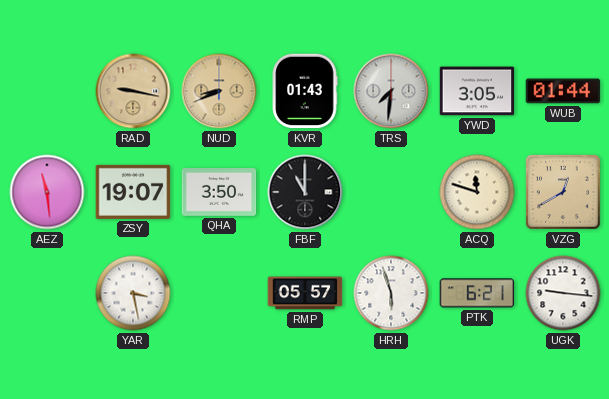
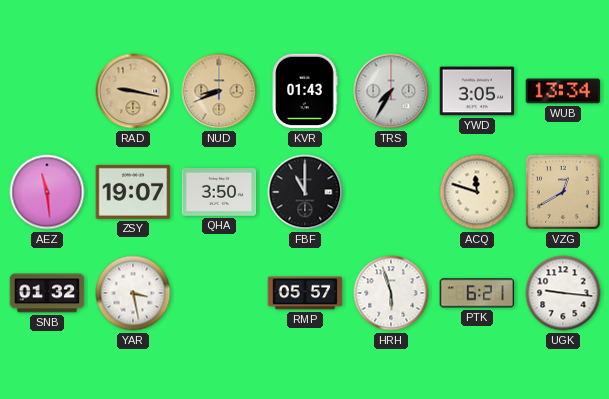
TRS: 7:31 -> 7:35
WUB: 01:44 -> 13:34
SNB: none -> 01:32
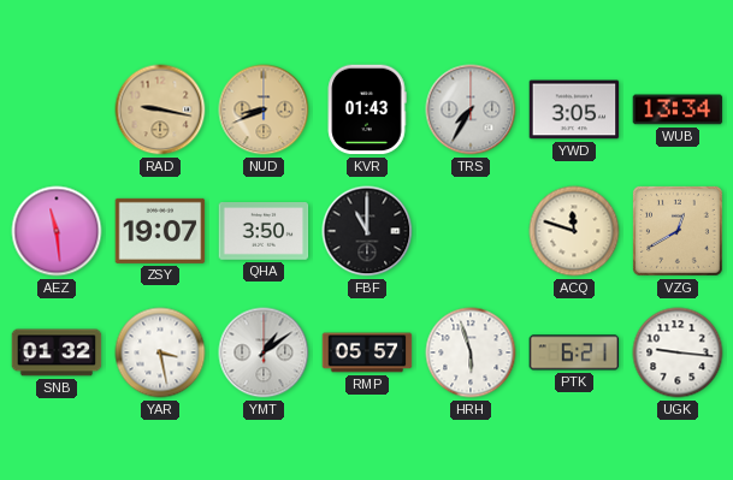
YMT: none -> 1:09
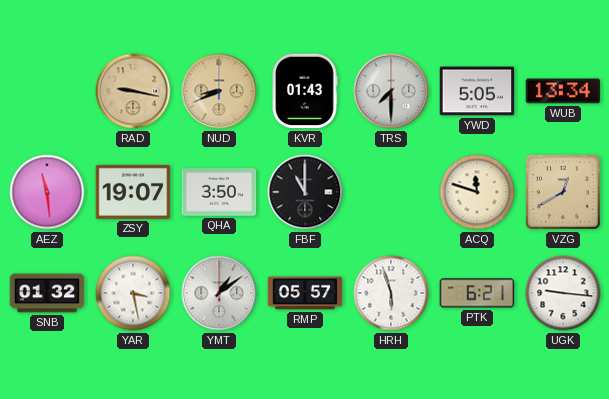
TRS: 7:35 -> 7:30
YWD: 3:05 -> 5:05
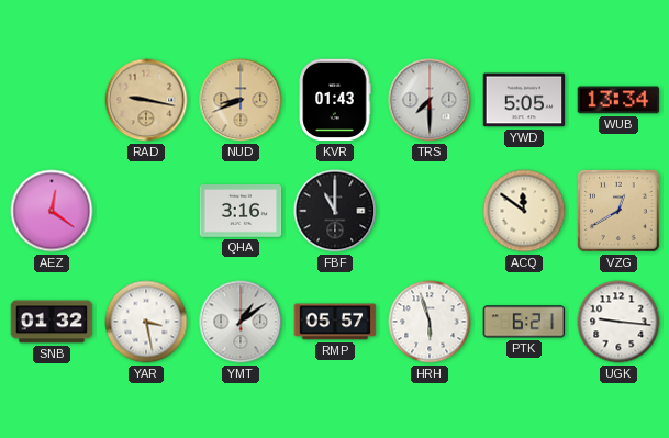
AEZ: 11:29 -> 12:21
ZSY: 19:07 -> none
QHA: 3:50 -> 3:16
ACQ: 11:48 -> 11:51
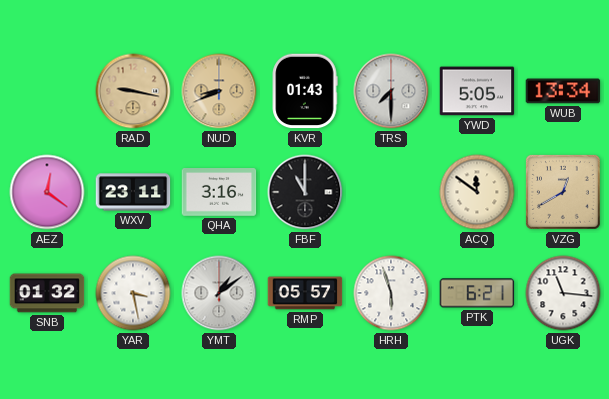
WXV: none -> 23:11
UGK: 9:16 -> 11:16
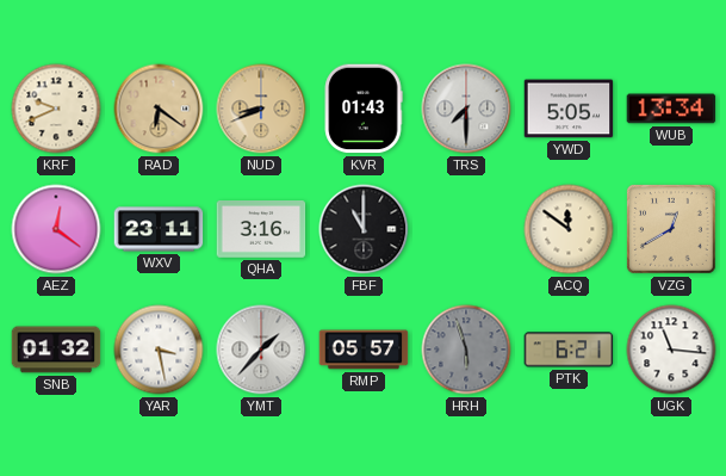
KRF: none -> 9:41
RAD: 9:17 -> 6:21
YMT: 1:09 -> 1:37
HRH dial: white -> grey
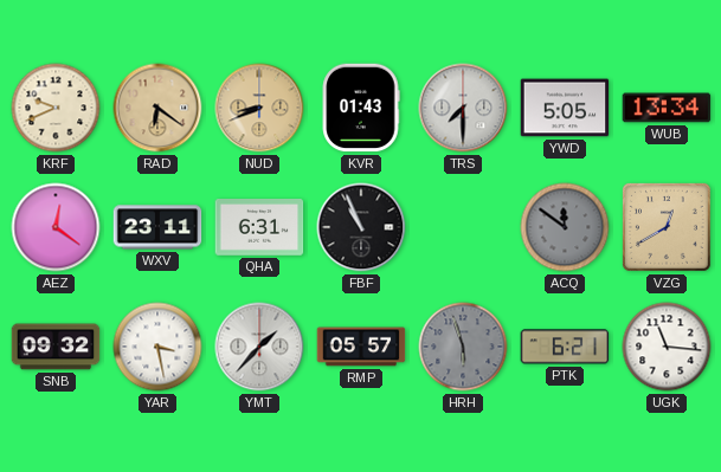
QHA: 3:16 -> 6:31
FBF: 11:00 -> 10:56
ACQ dial: cream -> grey
SNB: 01:32 -> 09:32
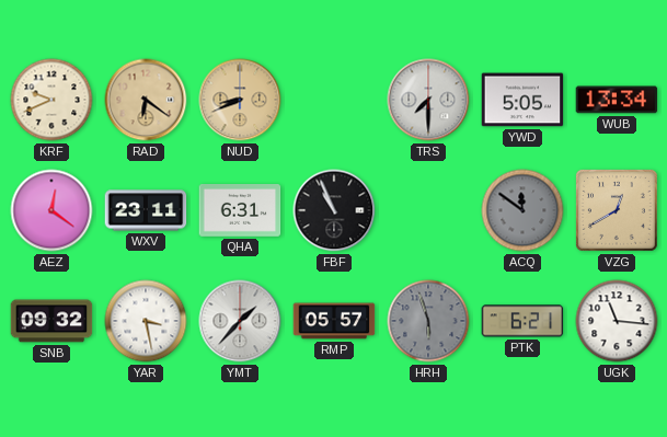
KVR: 01:43 -> none
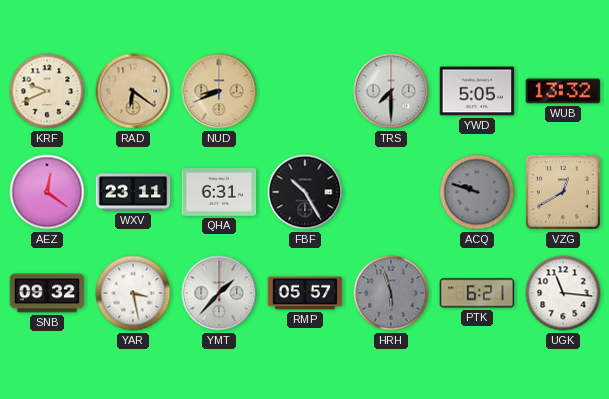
WUB: 13:34 -> 13:32
FBF: 10:56 -> 10:25
ACQ: 11:51 -> 9:48
